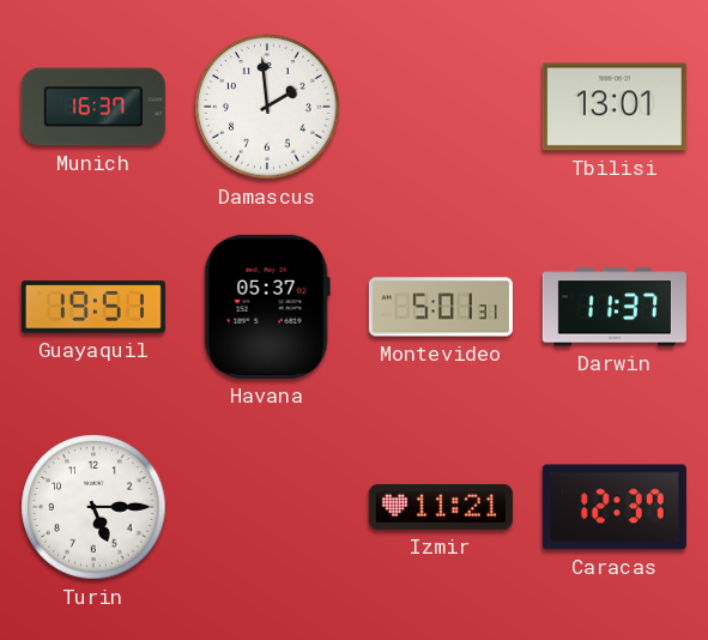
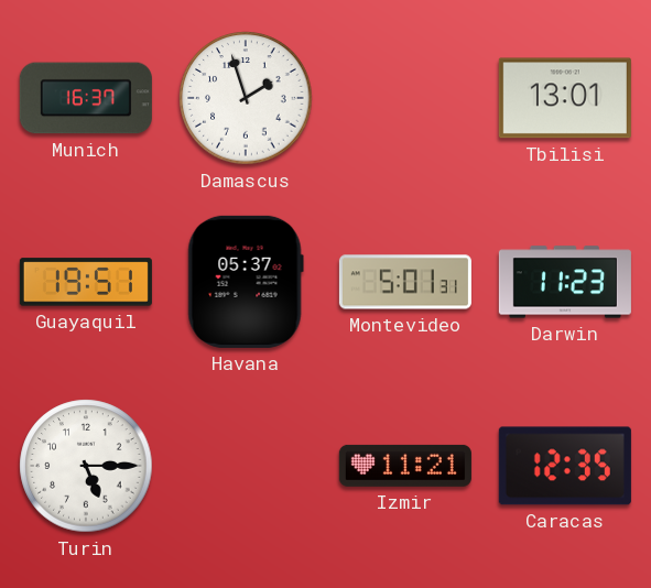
Damascus: 1:59 -> 1:57
Darwin: 11:37 -> 11:23
Caracas: 12:37 -> 12:35
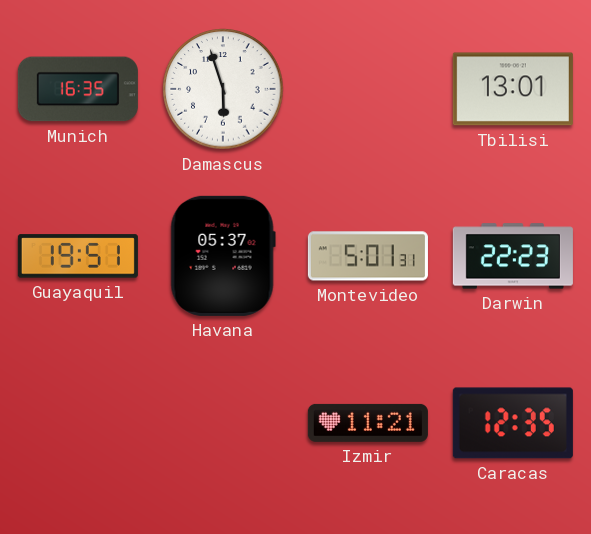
Munich: 16:37 -> 16:35
Damascus: 1:57 -> 5:57
Darwin: 11:23 -> 22:23
Turin: 5:15 -> none
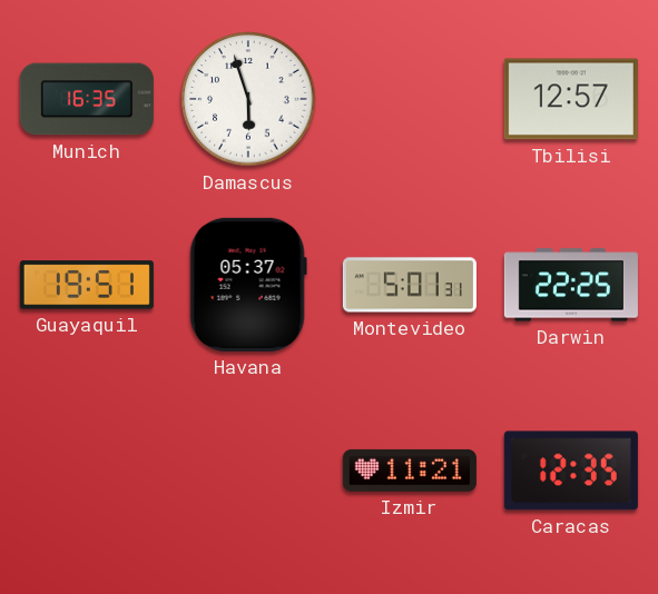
Tbilisi: 13:01 -> 12:57
Darwin: 22:23 -> 22:25
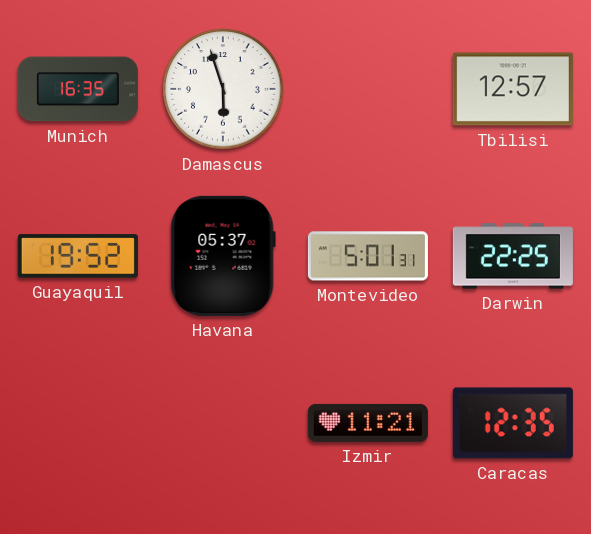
Guayaquil: 19:51 -> 19:52
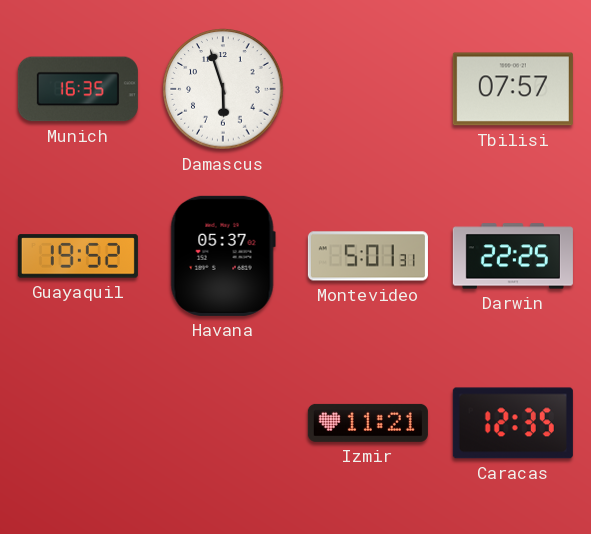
Tbilisi: 12:57 -> 07:57
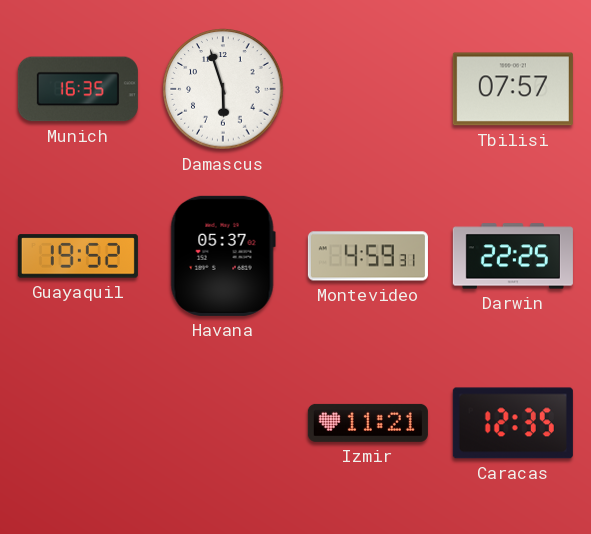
Montevideo: 5:01 -> 4:59
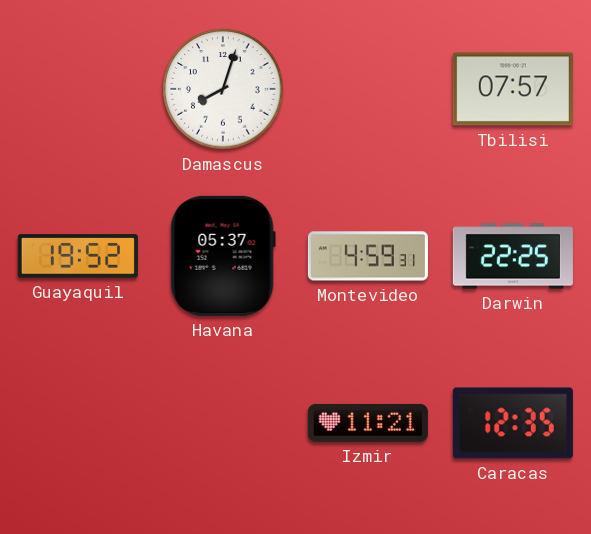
Munich: 16:35 -> none
Damascus: 5:57 -> 8:03
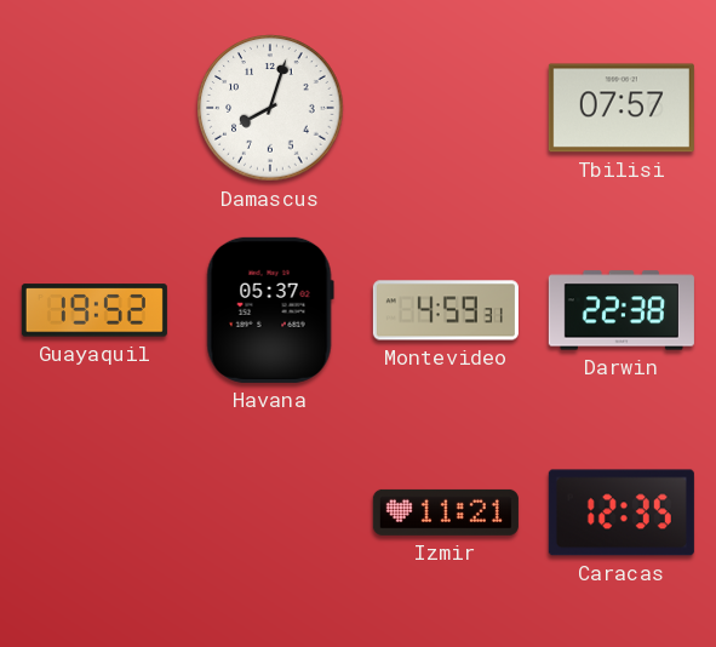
Darwin: 22:25 -> 22:38
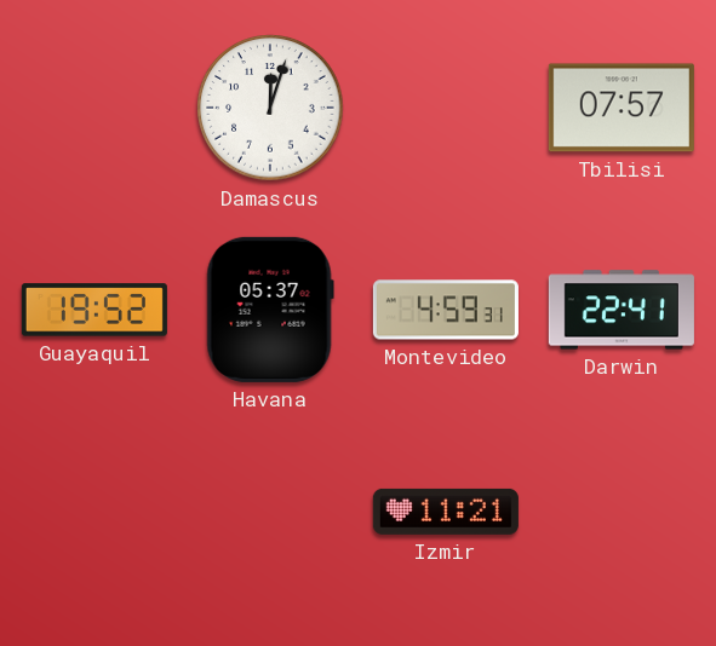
Damascus: 8:03 -> 12:03
Darwin: 22:38 -> 22:41
Caracas: 12:35 -> none
